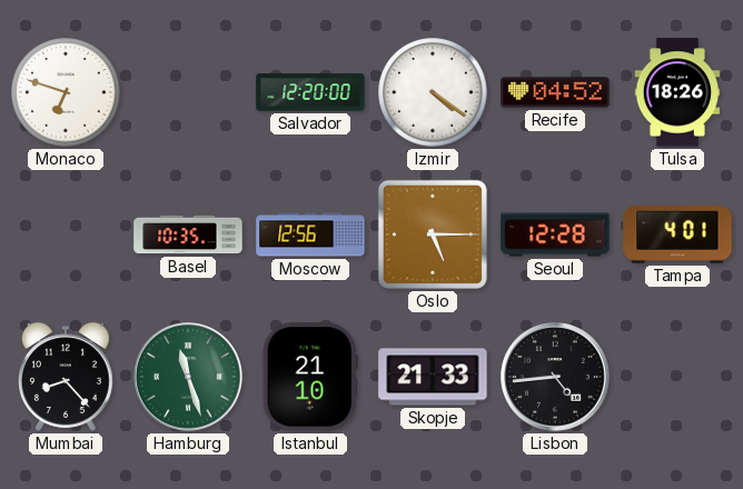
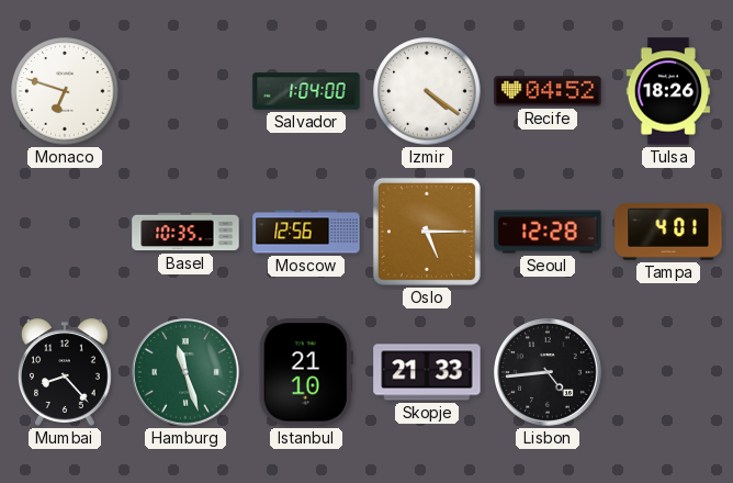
Salvador: 12:20 -> 1:04
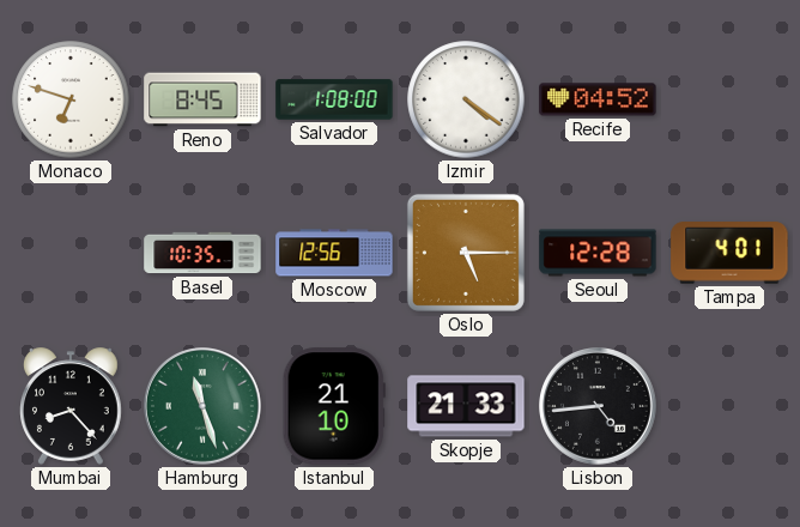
Reno: none -> 8:45
Salvador: 1:04 -> 1:08
Tulsa: 18:26 -> none
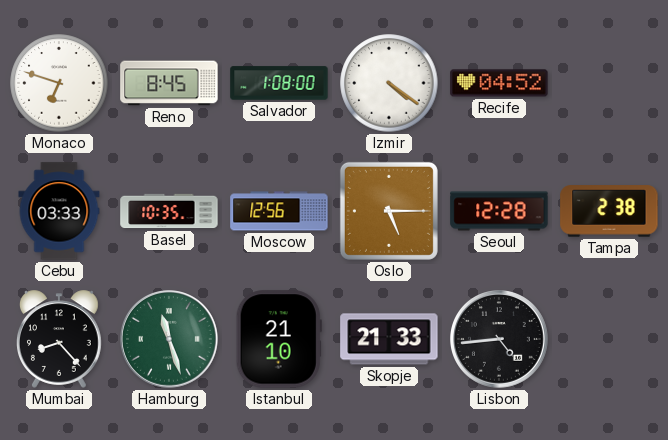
Cebu: none -> 03:33
Tampa: 4:01 -> 2:38
